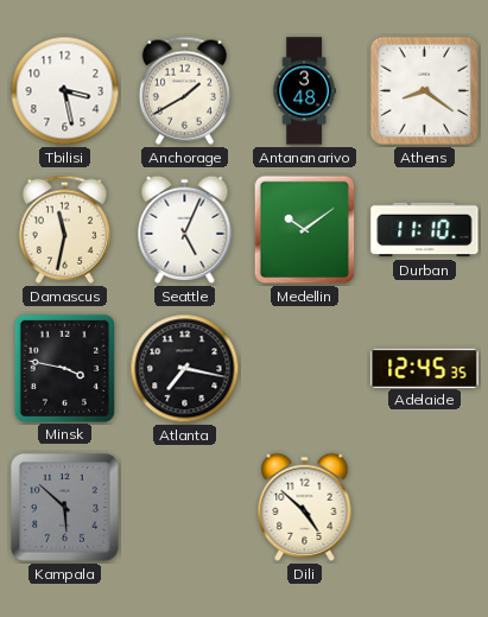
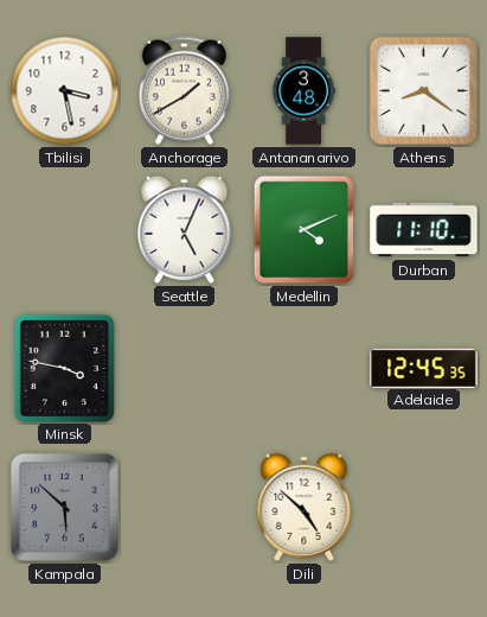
Damascus: 11:32 -> none
Medellin: 10:09 -> 4:11
Atlanta: 7:17 -> none
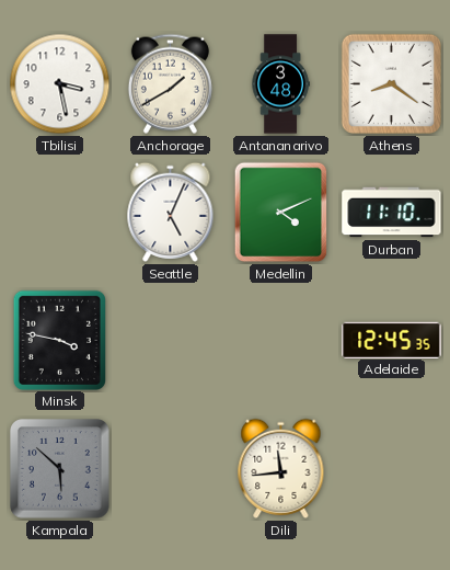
Dili: 4:52 -> 11:44
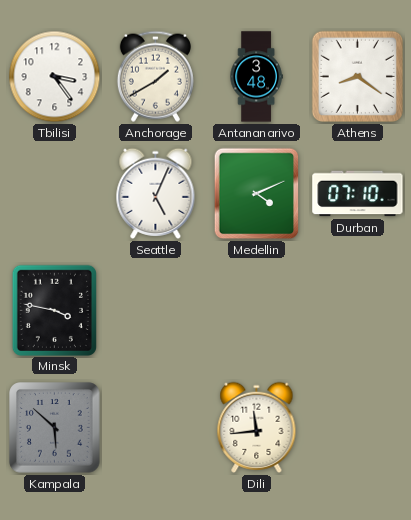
Tbilisi: 3:28 -> 3:24
Durban: 11:10 -> 07:10
Adelaide: 12:45 -> none
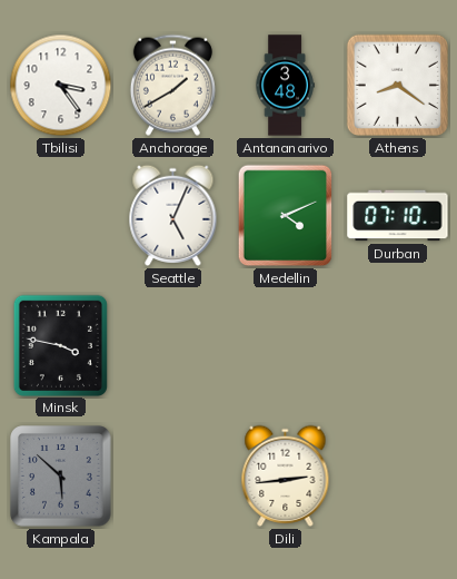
Dili: 11:44 -> 2:44
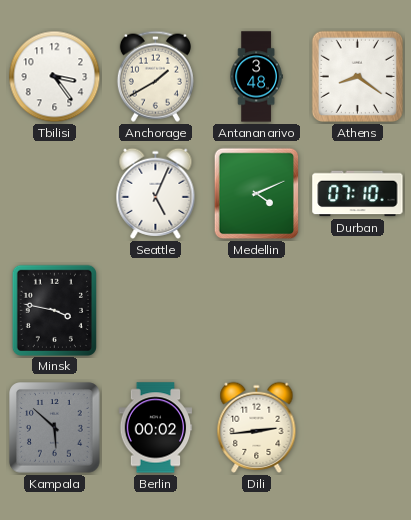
Berlin: none -> 00:02
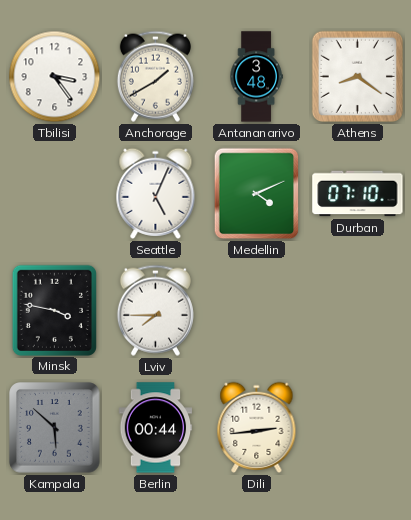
Lviv: none -> 7:45
Berlin: 00:02 -> 00:44
